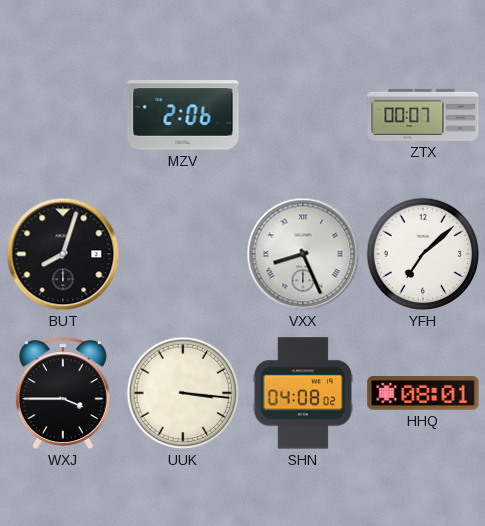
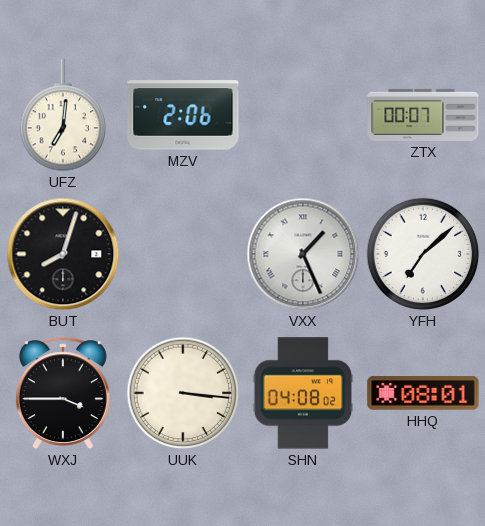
UFZ: none -> 7:01
VXX: 8:26 -> 1:26
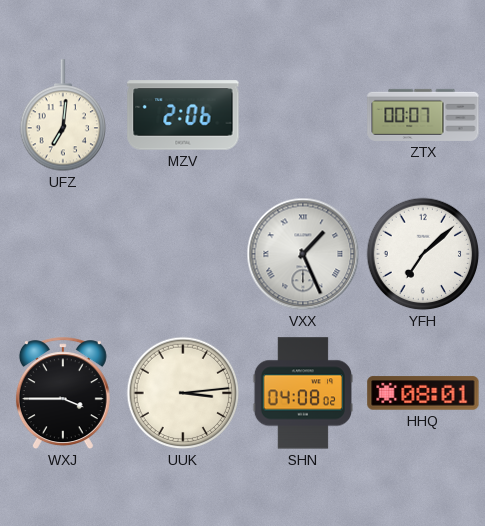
BUT: 8:03 -> none
UUK: 3:16 -> 3:14
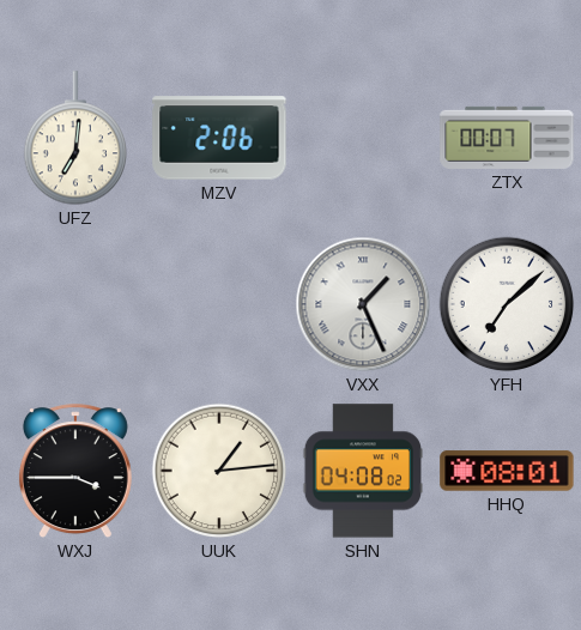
UUK: 3:14 -> 1:14
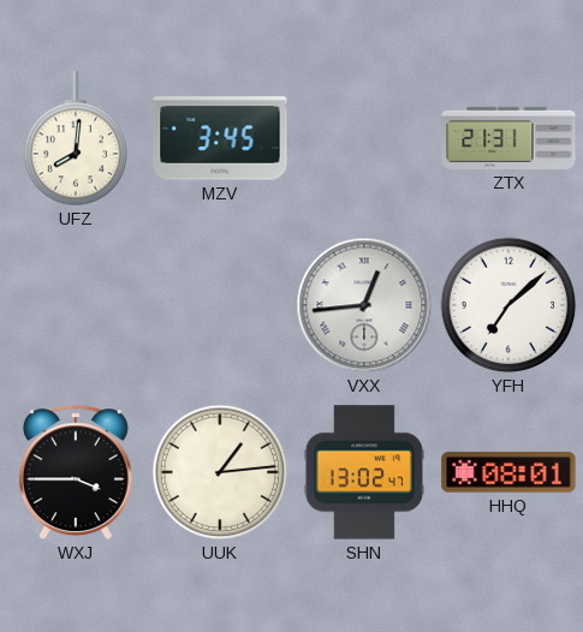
UFZ: 7:01 -> 8:01
MZV: 2:06 -> 3:45
ZTX: 00:07 -> 21:31
VXX: 1:26 -> 12:44
SHN: 04:08 -> 13:02
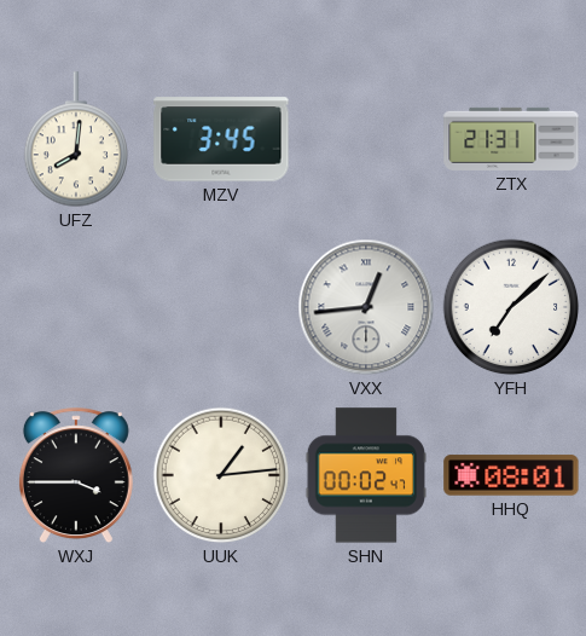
SHN: 13:02 -> 00:02
